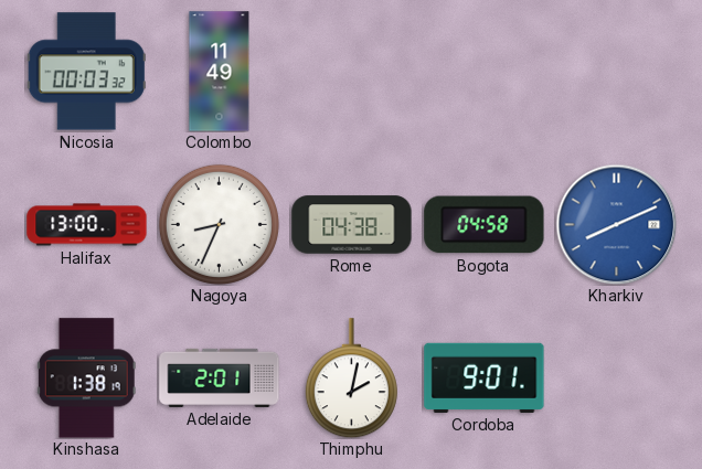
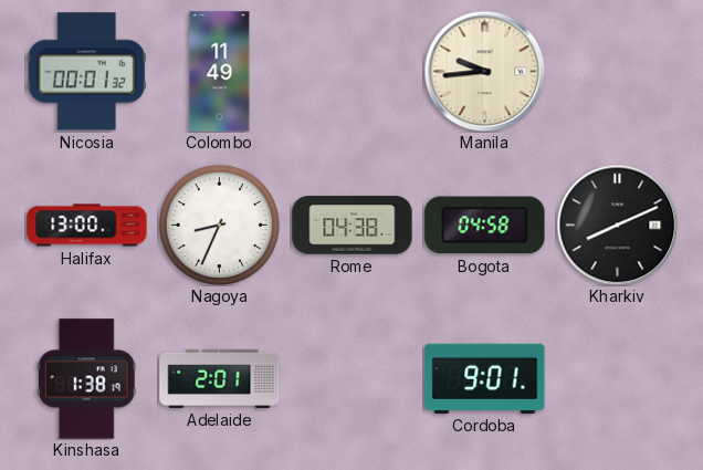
Nicosia: 00:03 -> 00:01
Manila: none -> 9:44
Kharkiv dial: blue -> black
Thimphu: 2:02 -> none
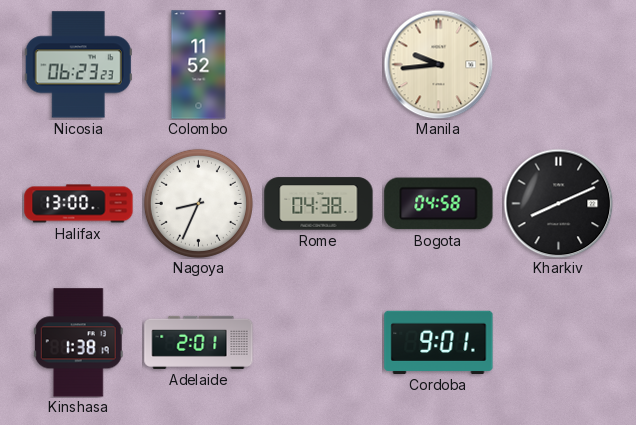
Nicosia: 00:01 -> 06:23
Colombo: 11:49 -> 11:52
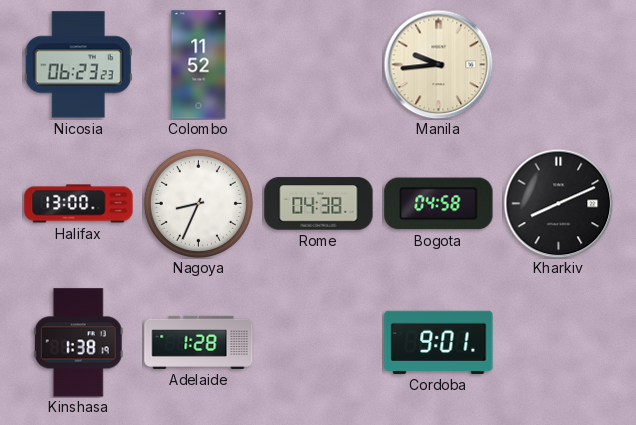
Adelaide: 2:01 -> 1:28
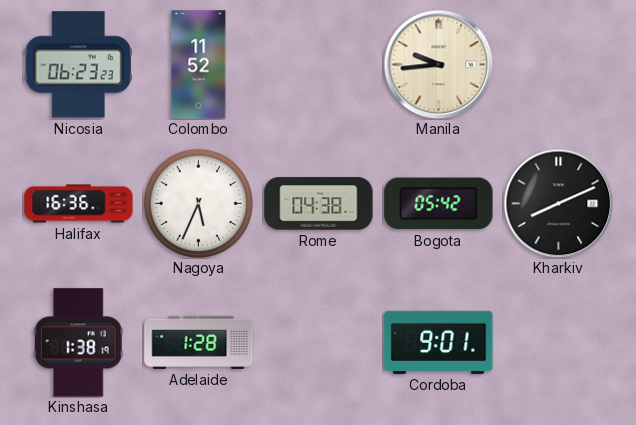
Halifax: 13:00 -> 16:36
Nagoya: 8:34 -> 5:34
Bogota: 04:58 -> 05:42
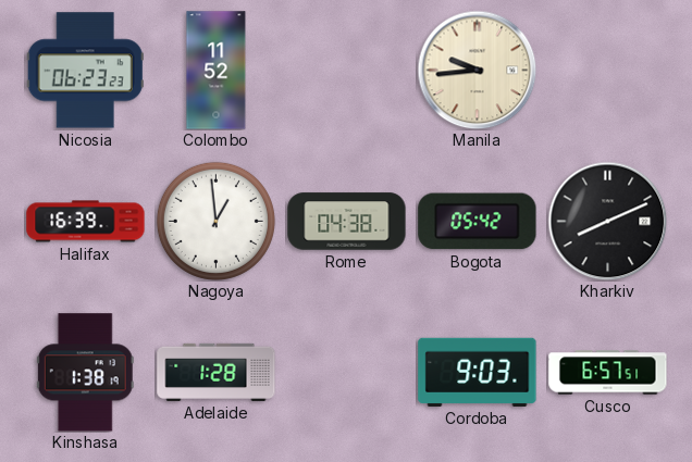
Halifax: 16:36 -> 16:39
Nagoya: 5:34 -> 12:59
Cordoba: 9:01 -> 9:03
Cusco: none -> 6:57
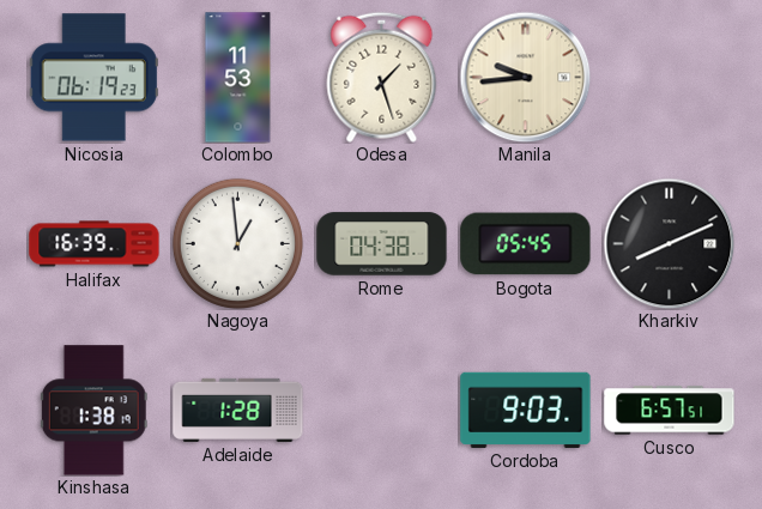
Nicosia: 06:23 -> 06:19
Colombo: 11:52 -> 11:53
Odesa: none -> 1:27
Bogota: 05:42 -> 05:45
